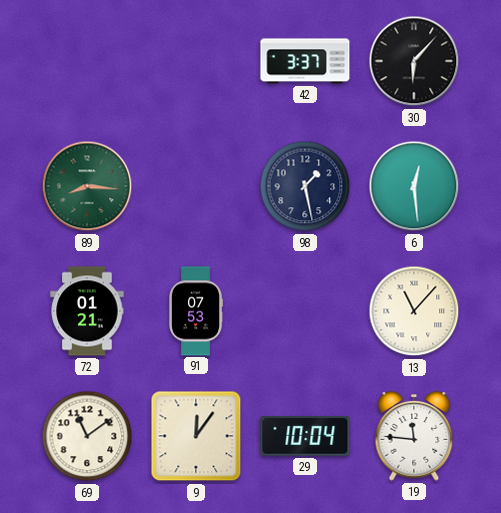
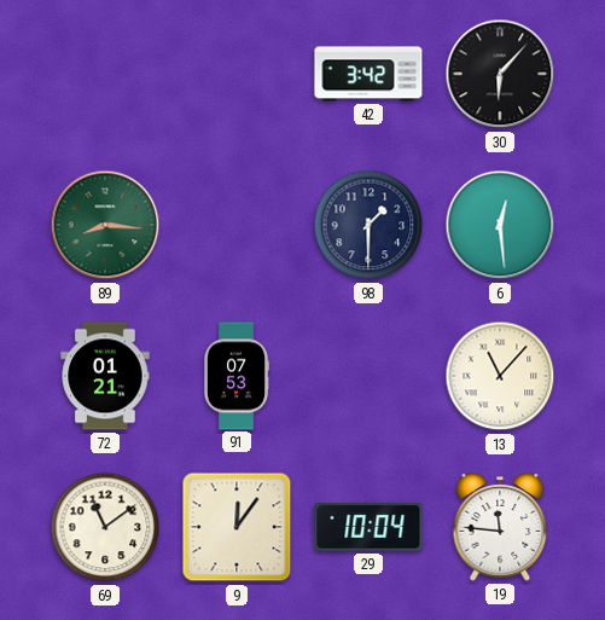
42: 3:37 -> 3:42
98: 1:28 -> 1:30
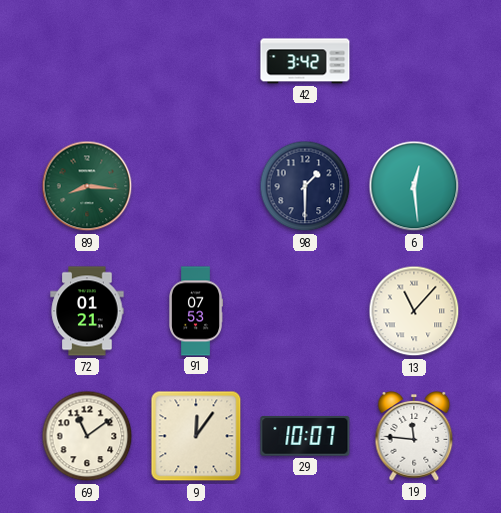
30: 6:07 -> none
29: 10:04 -> 10:07
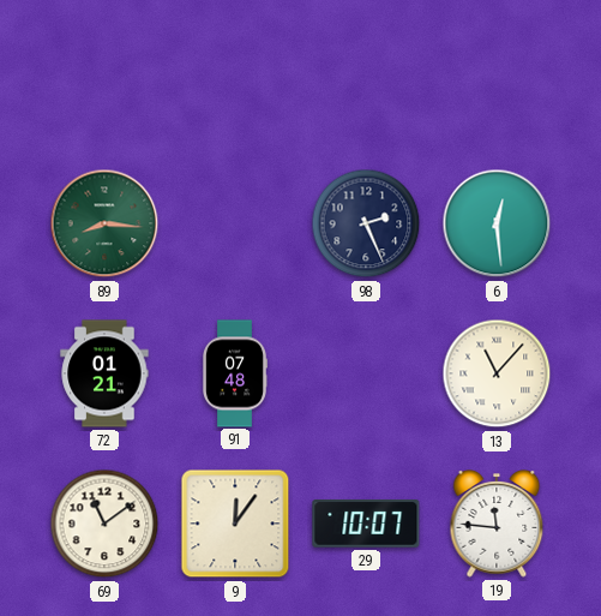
42: 3:42 -> none
98: 1:30 -> 2:26
91: 07:53 -> 07:48
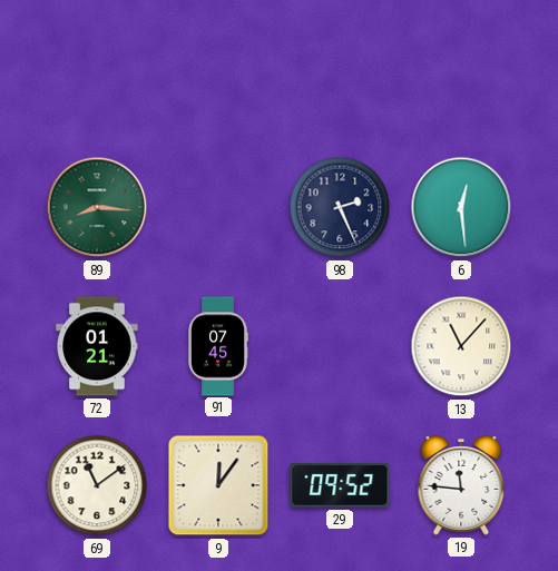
91: 07:48 -> 07:45
29: 10:07 -> 09:52
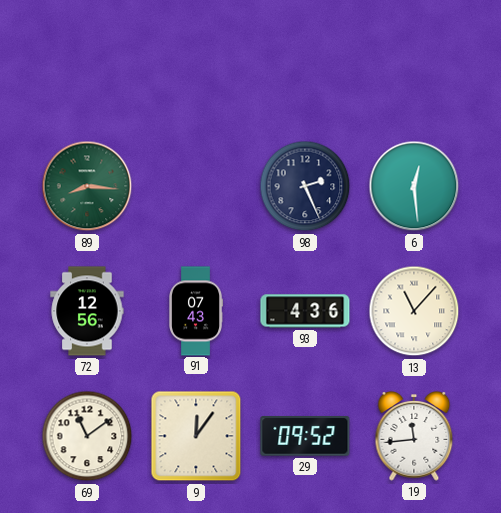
72: 01:21 -> 12:56
91: 07:45 -> 07:43
93: none -> 4:36
19: 11:46 -> 11:44
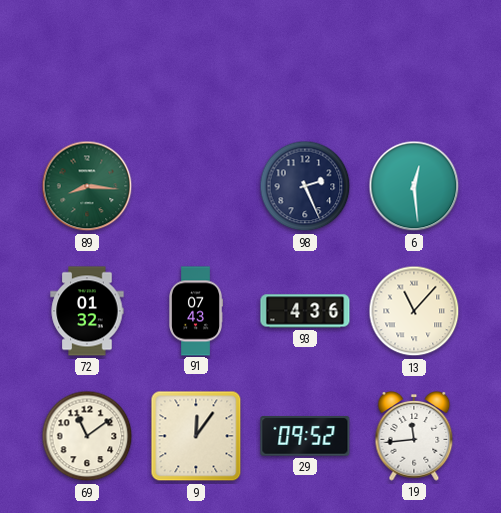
72: 12:56 -> 01:32
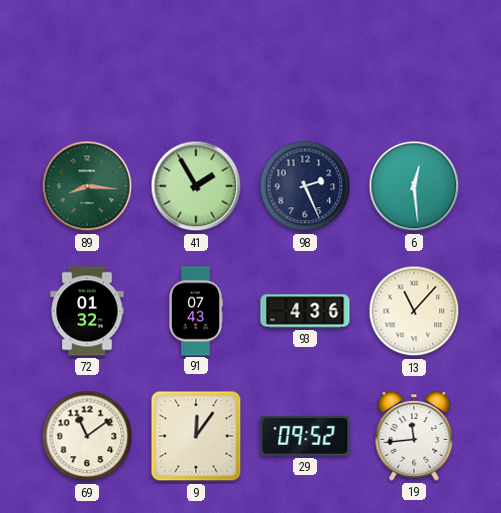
41: none -> 1:55
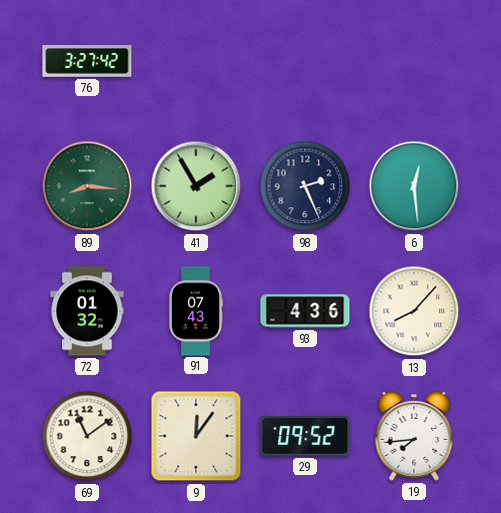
76: none -> 3:27
13: 11:07 -> 8:07
19: 11:44 -> 7:44
